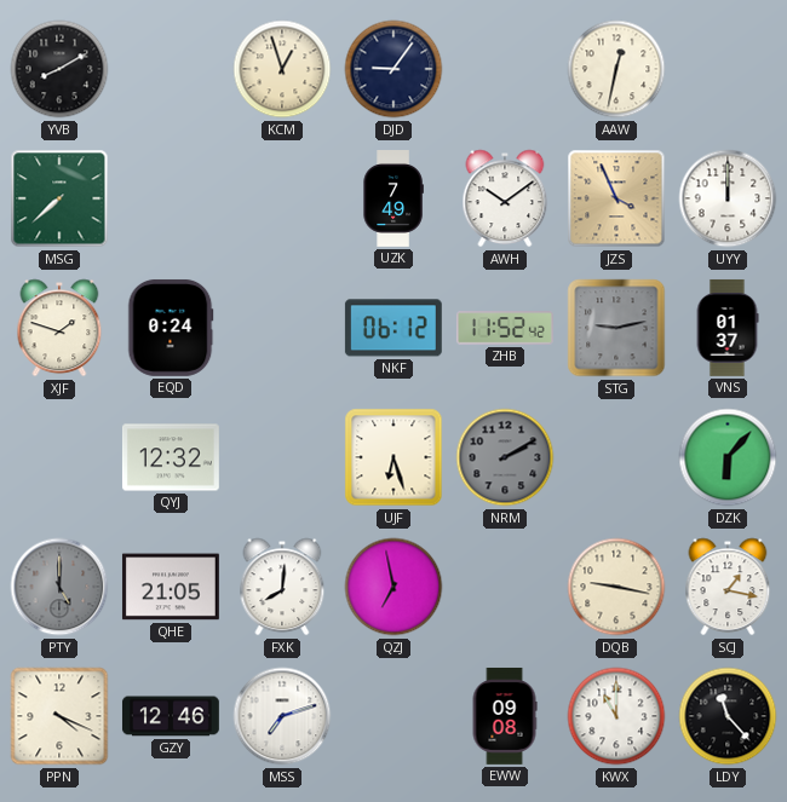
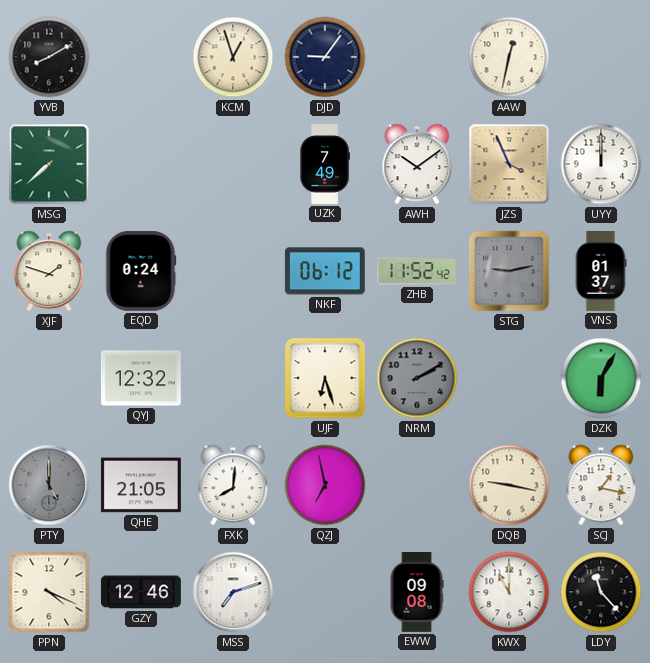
DZK: 6:07 -> 6:05
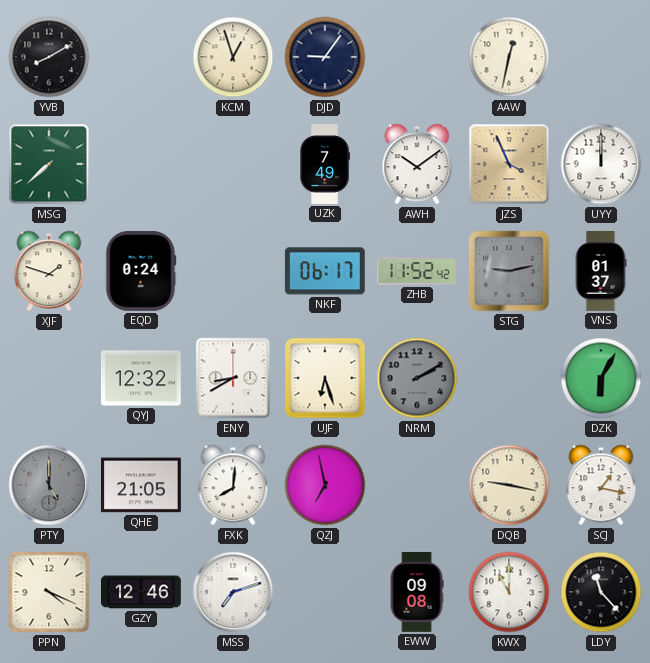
NKF: 06:12 -> 06:17
ENY: none -> 8:40
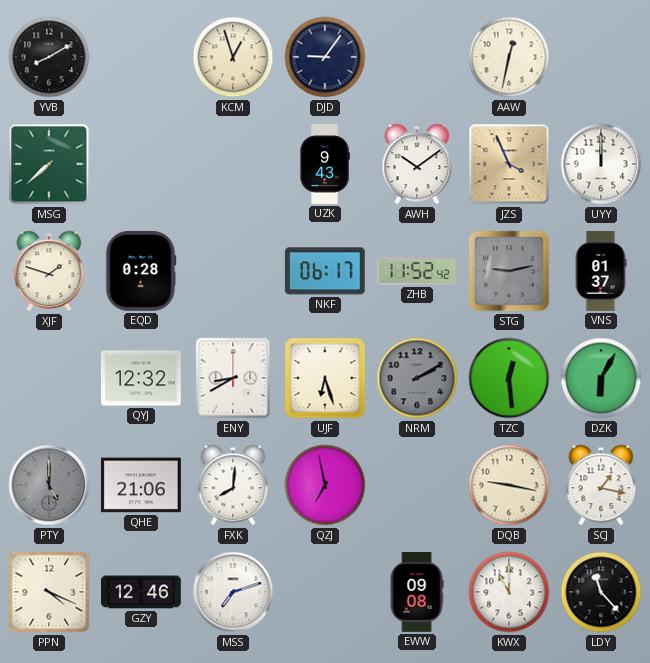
UZK: 7:49 -> 9:43
EQD: 0:24 -> 0:28
TZC: none -> 12:29
QHE: 21:05 -> 21:06
